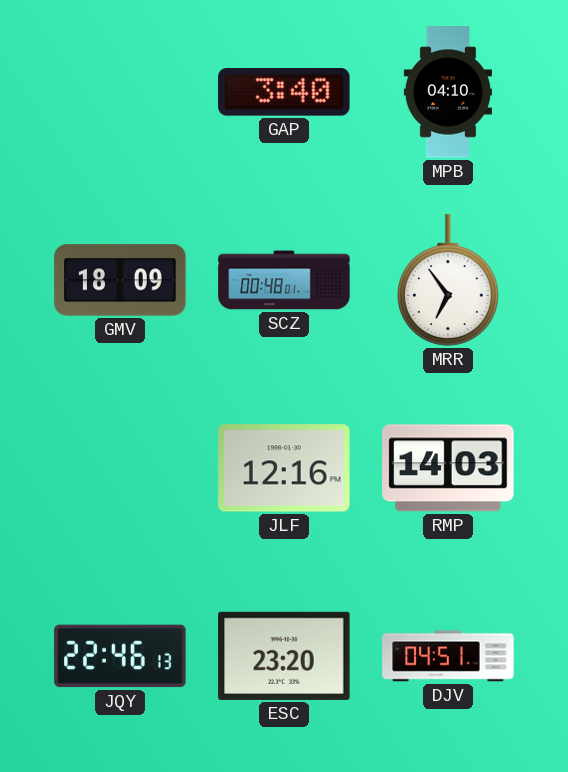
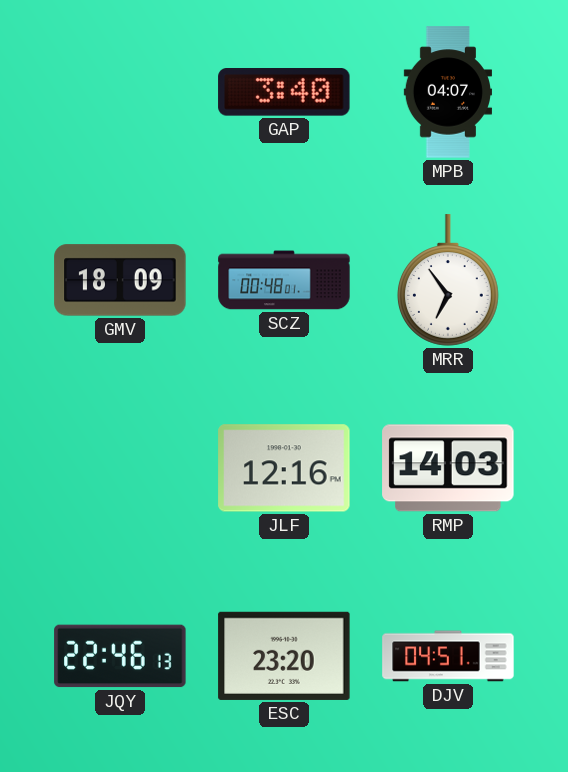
MPB: 04:10 -> 04:07
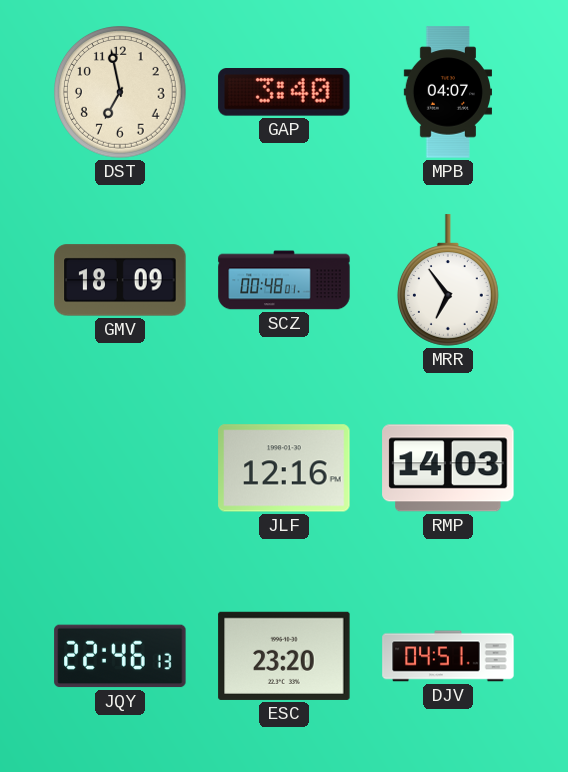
DST: none -> 6:58
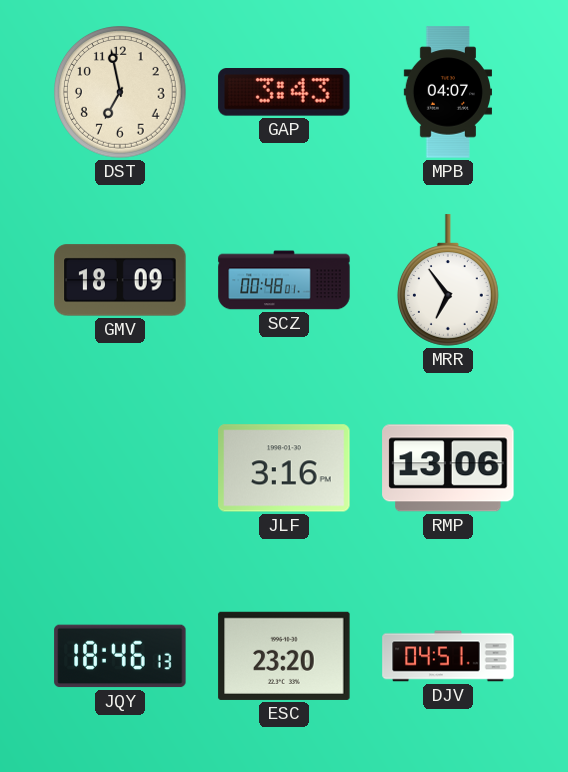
GAP: 3:40 -> 3:43
JLF: 12:16 -> 3:16
RMP: 14:03 -> 13:06
JQY: 22:46 -> 18:46
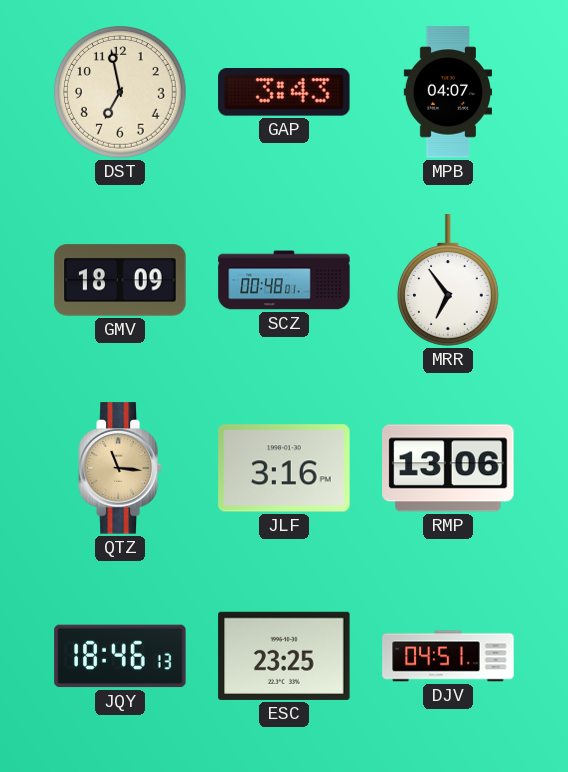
QTZ: none -> 11:16
ESC: 23:20 -> 23:25
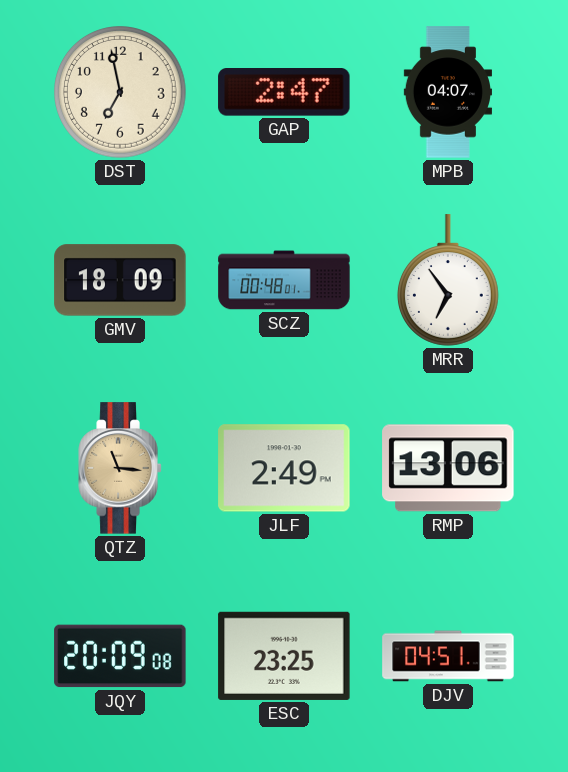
GAP: 3:43 -> 2:47
JLF: 3:16 -> 2:49
JQY: 18:46 -> 20:09
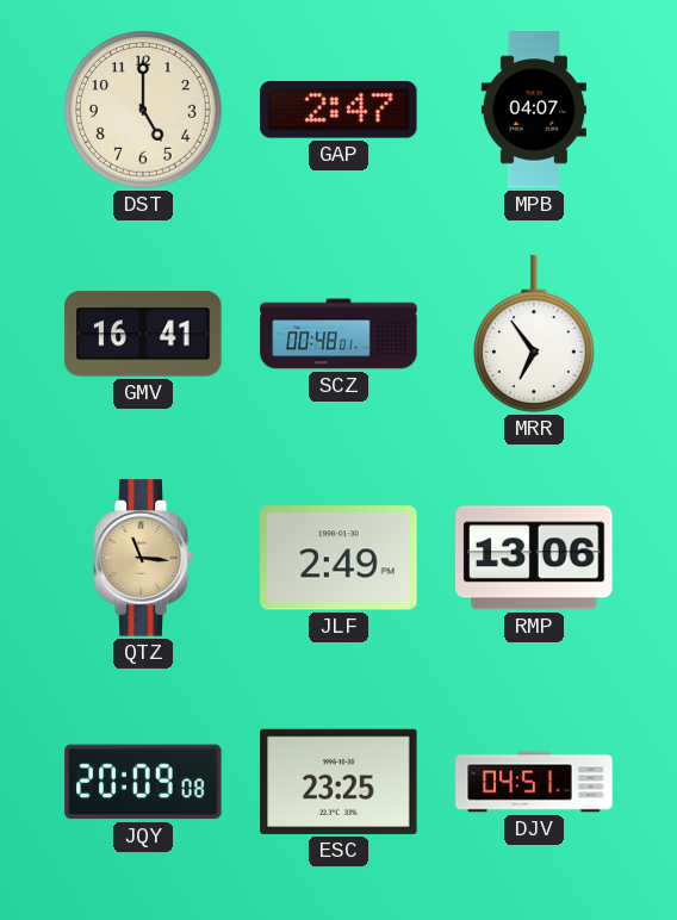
DST: 6:58 -> 5:00
GMV: 18:09 -> 16:41
